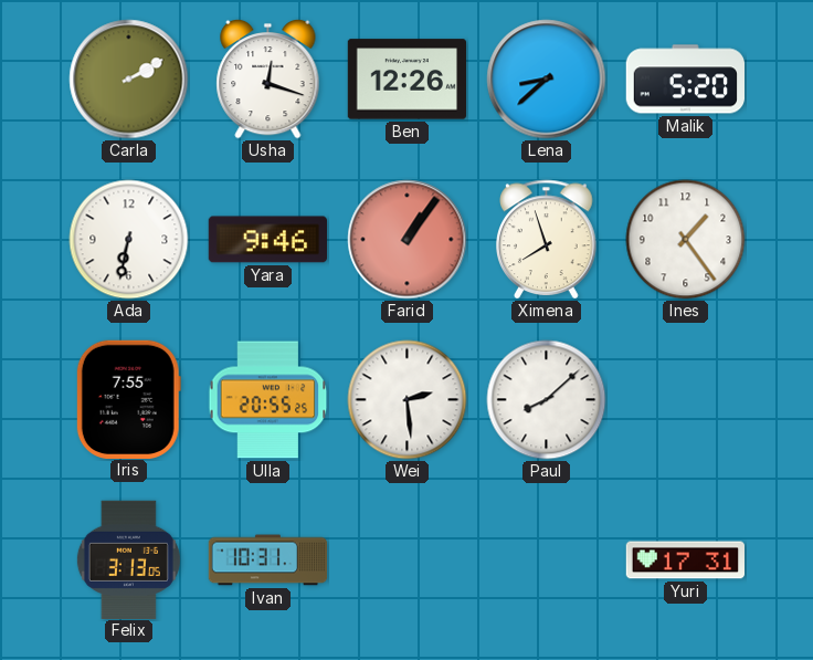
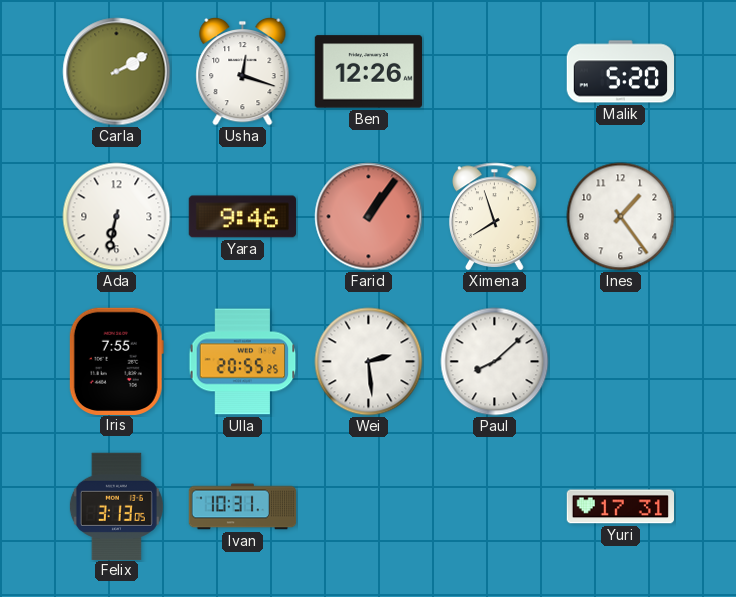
Lena: 8:38 -> none
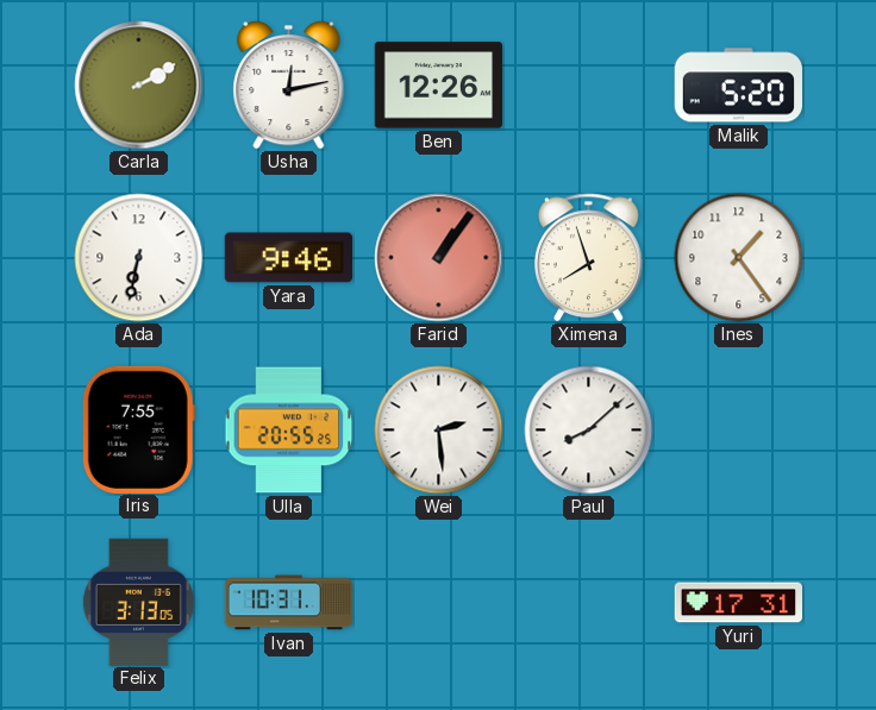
Usha: 12:18 -> 12:13
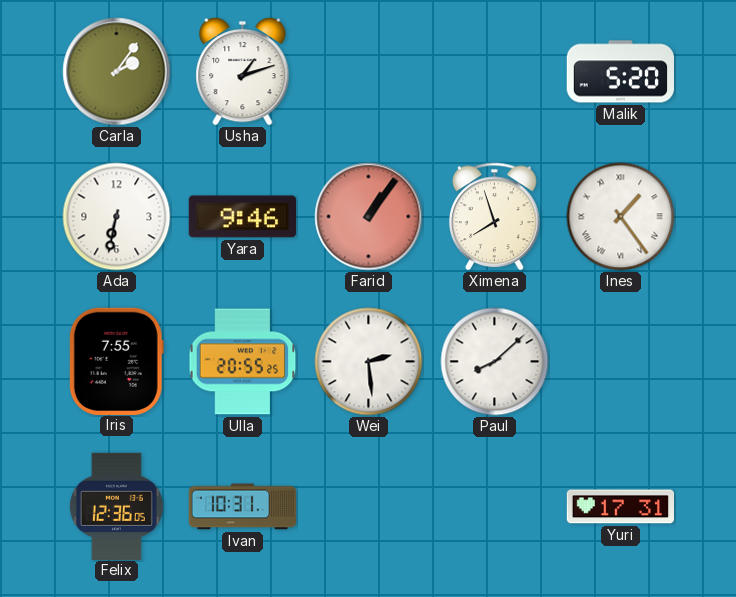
Carla: 2:10 -> 2:06
Usha: 12:13 -> 1:12
Ben: 12:26 -> none
Ines numerals: Arabic -> Roman
Felix: 3:13 -> 12:36
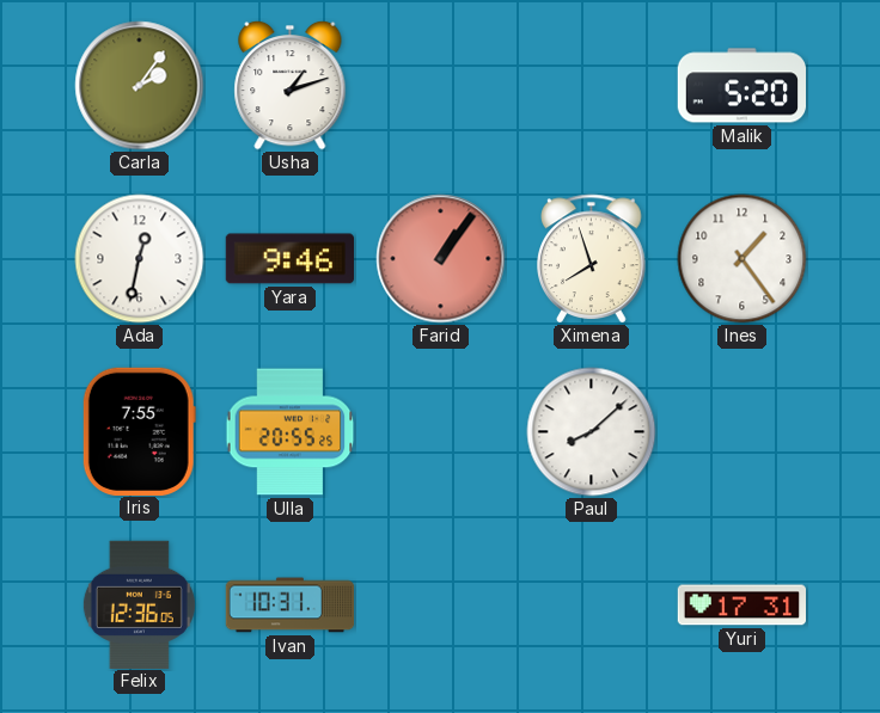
Ada: 6:32 -> 12:32
Ines numerals: Roman -> Arabic
Wei: 2:29 -> none
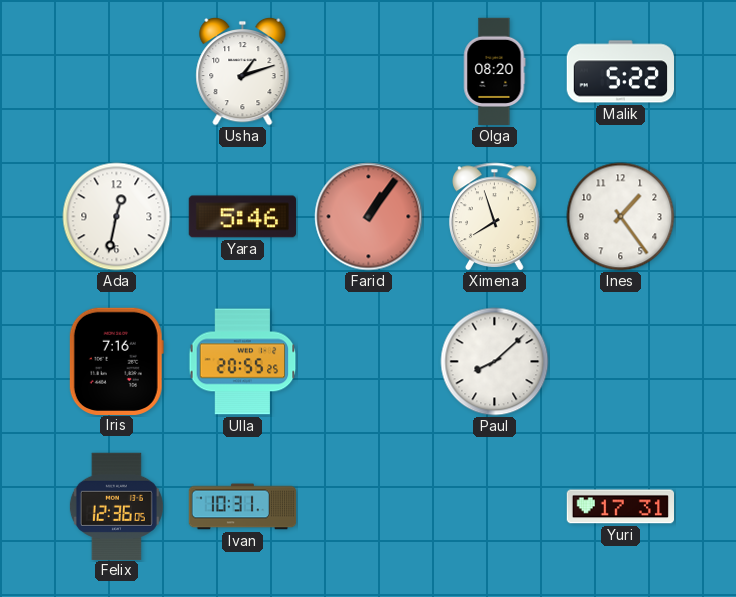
Carla: 2:06 -> none
Olga: none -> 08:20
Malik: 5:20 -> 5:22
Yara: 9:46 -> 5:46
Iris: 7:55 -> 7:16
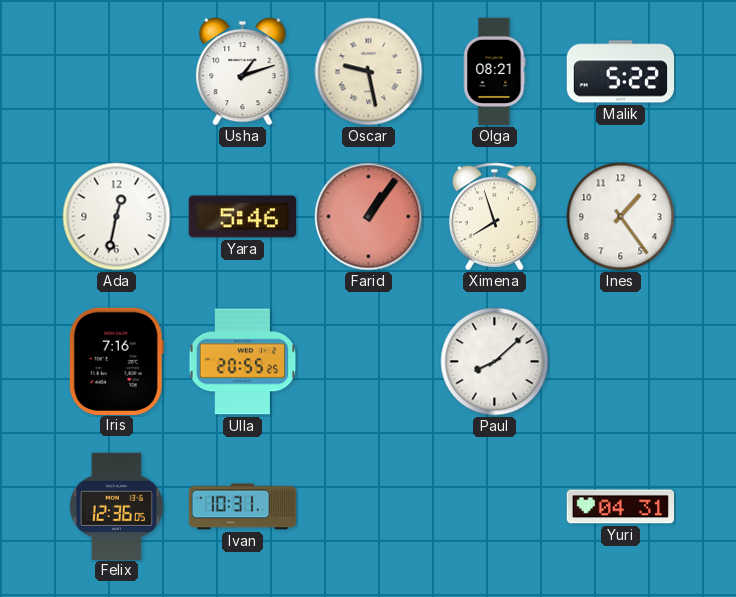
Oscar: none -> 9:28
Olga: 08:20 -> 08:21
Yuri: 17:31 -> 04:31
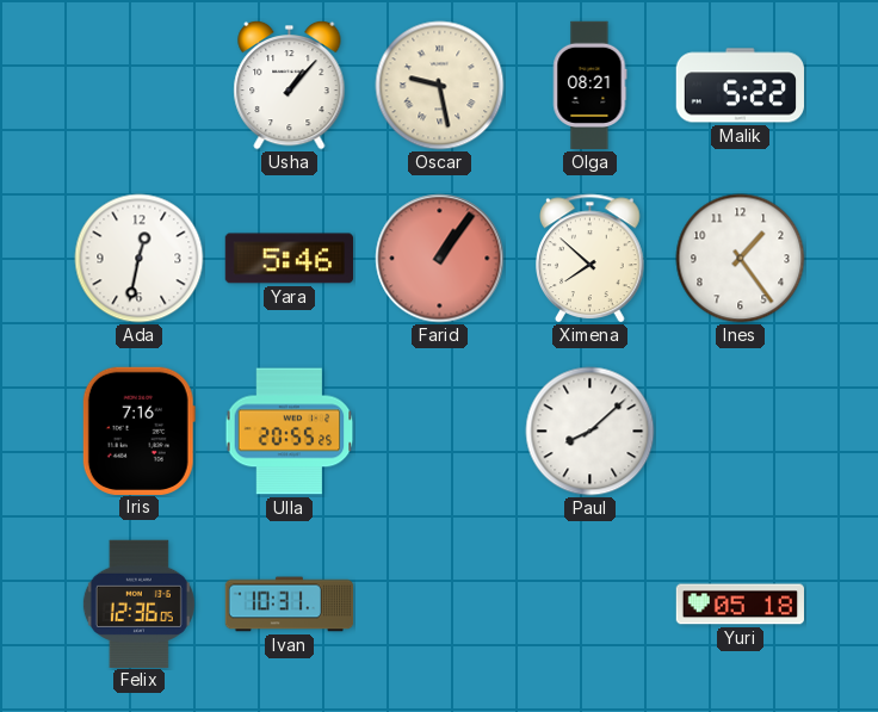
Usha: 1:12 -> 1:07
Ximena: 7:57 -> 7:52
Yuri: 04:31 -> 05:18
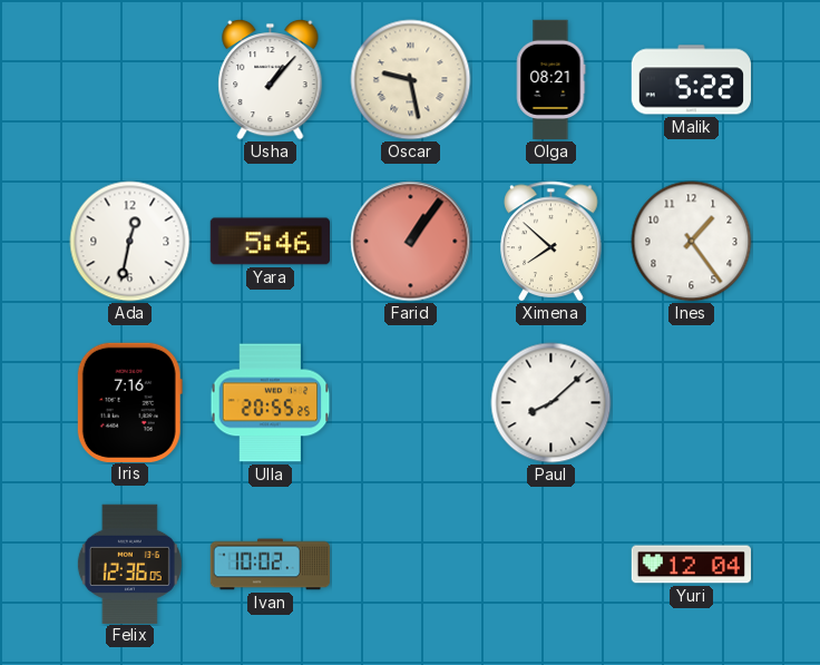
Ivan: 10:31 -> 10:02
Yuri: 05:18 -> 12:04
